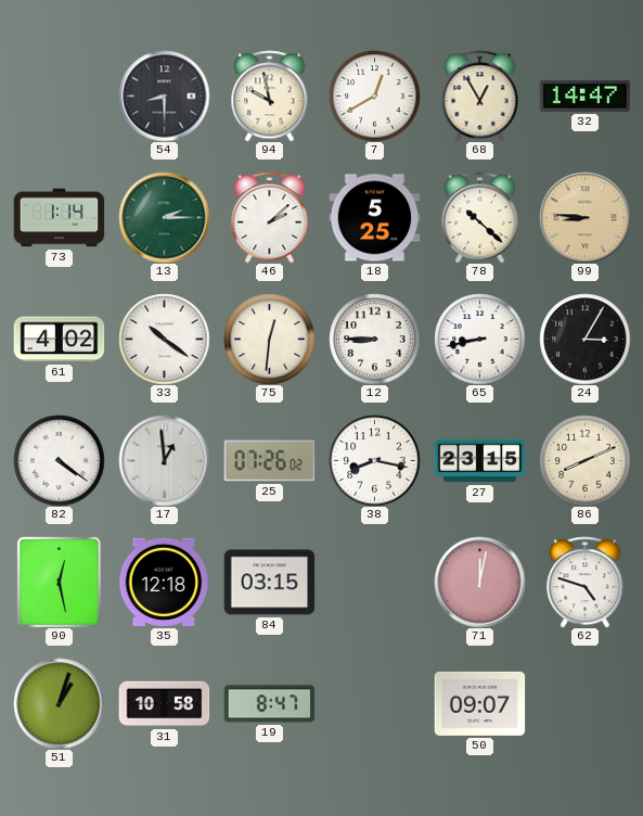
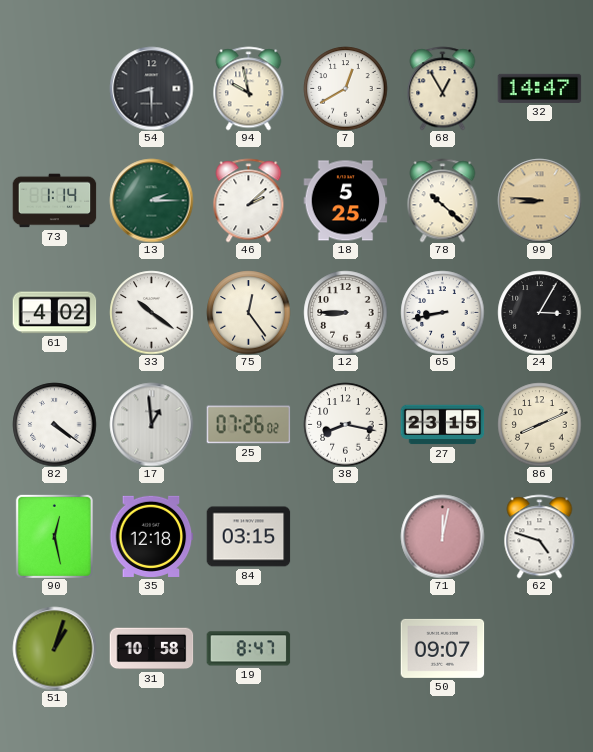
75: 12:31 -> 12:24
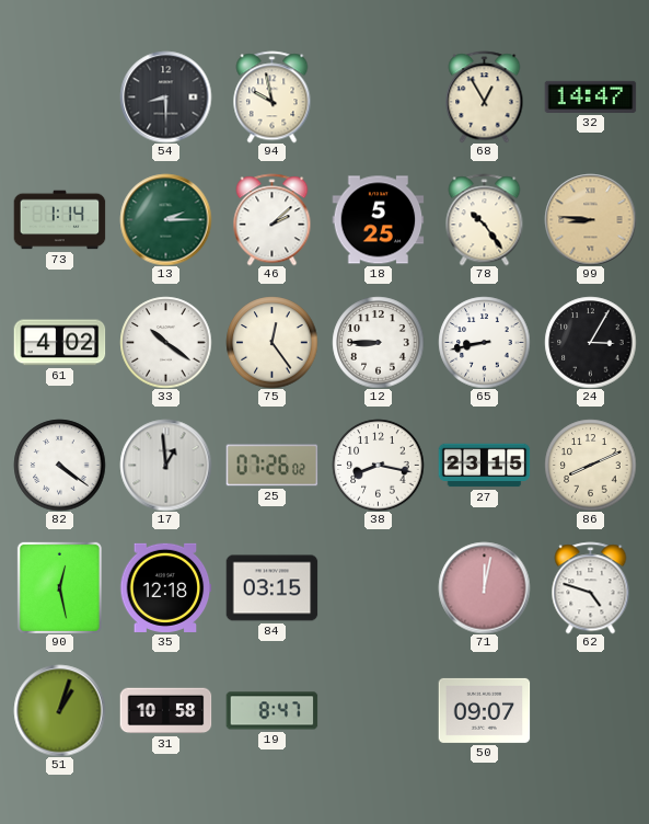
7: 12:40 -> none
78: 10:22 -> 10:24
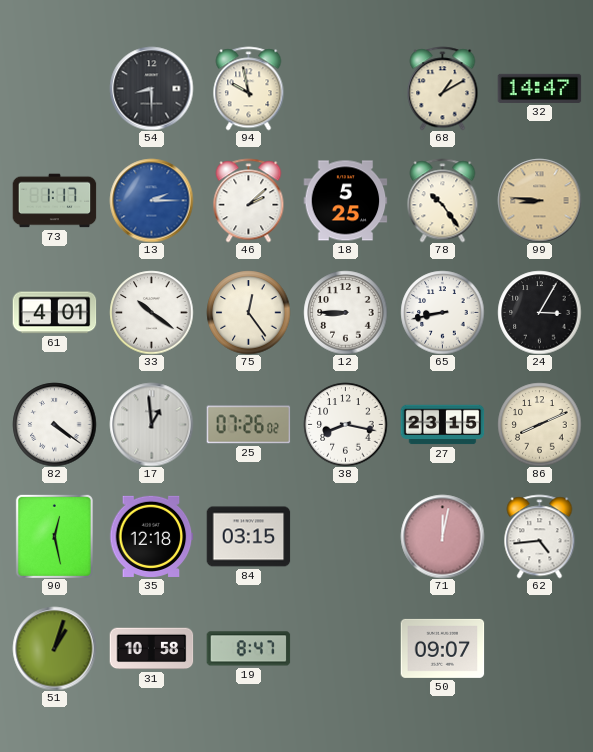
68: 12:55 -> 1:10
73: 1:14 -> 1:17
13 dial: green -> blue
61: 4:02 -> 4:01
62: 4:48 -> 4:44
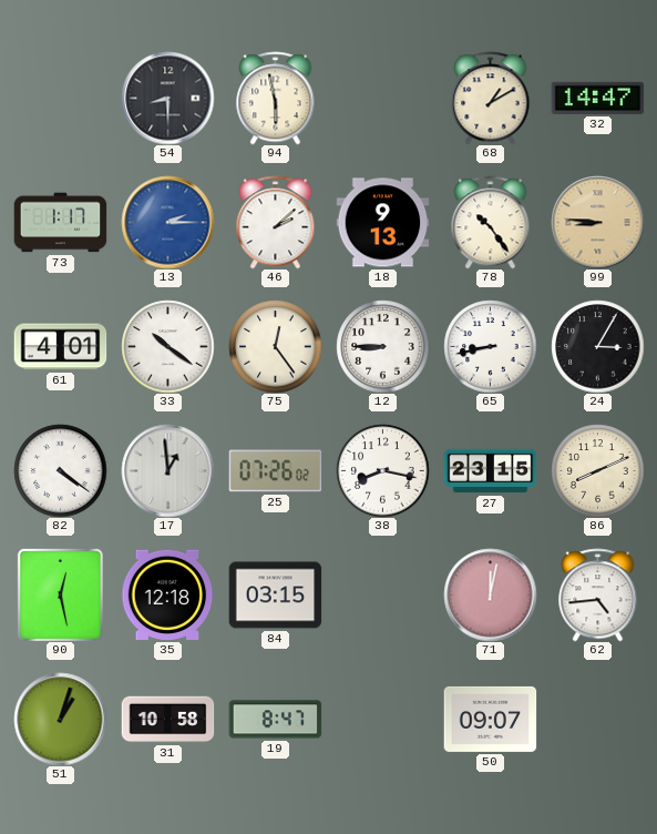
94: 9:58 -> 5:58
18: 5:25 -> 9:13
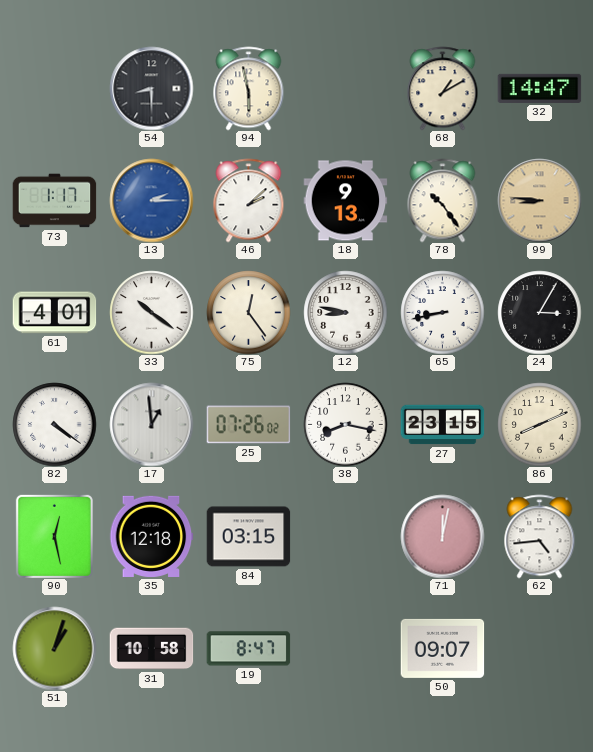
12: 8:45 -> 8:47
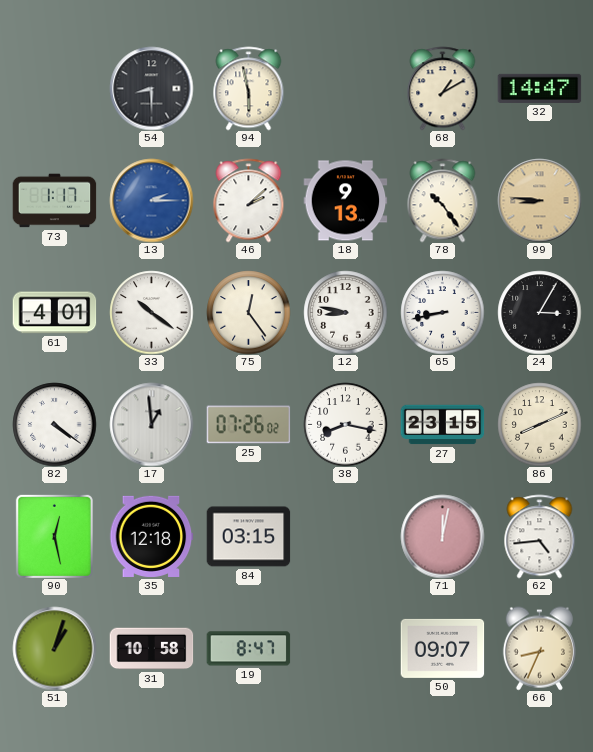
66: none -> 8:34
